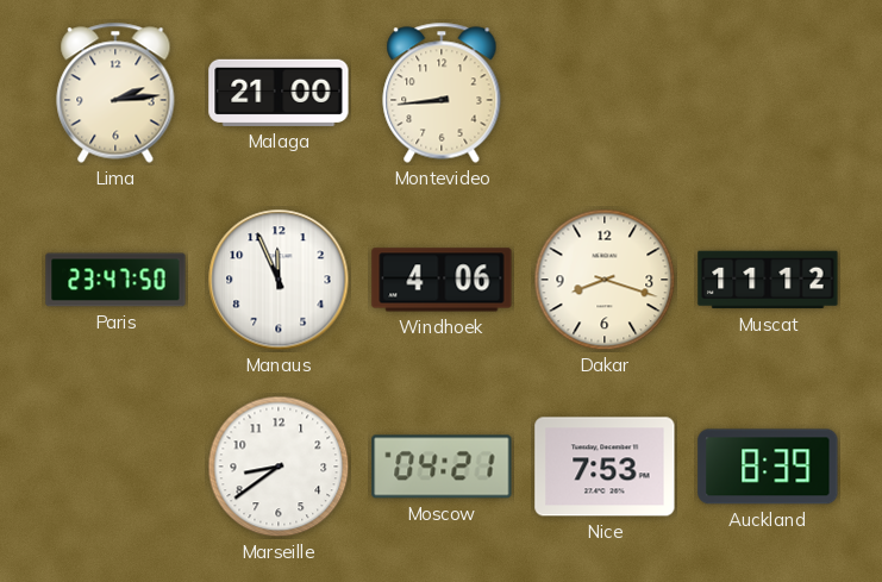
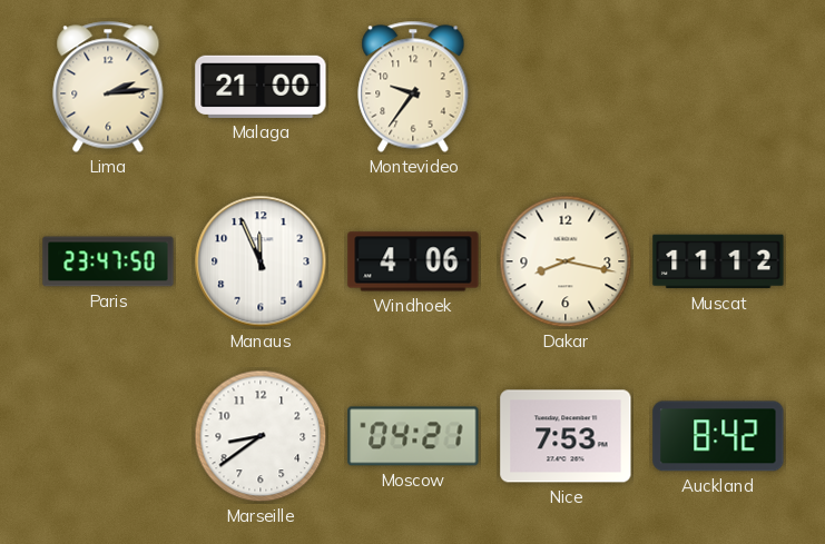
Montevideo: 8:44 -> 9:36
Dakar: 8:18 -> 8:17
Auckland: 8:39 -> 8:42
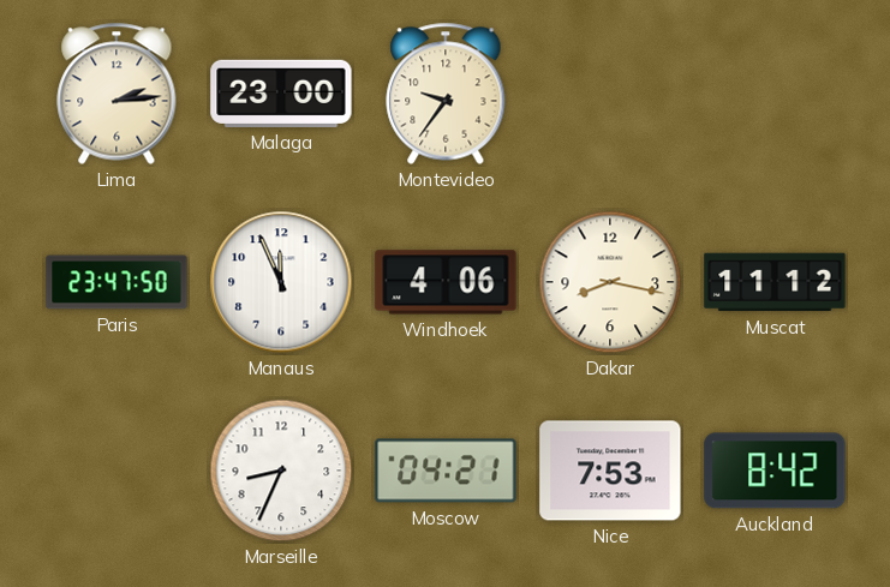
Malaga: 21:00 -> 23:00
Marseille: 8:39 -> 8:34
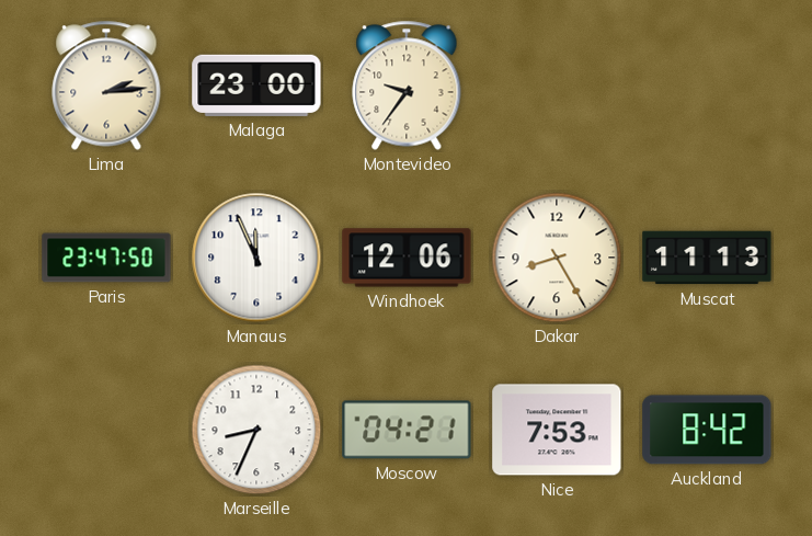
Windhoek: 4:06 -> 12:06
Dakar: 8:17 -> 8:25
Muscat: 11:12 -> 11:13
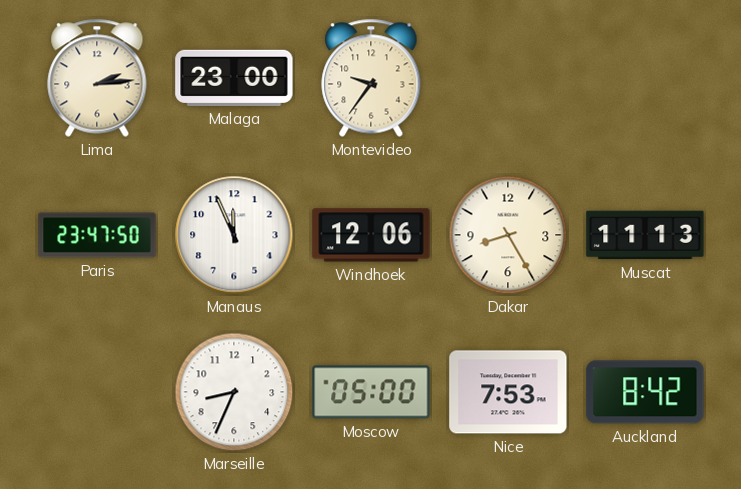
Moscow: 04:21 -> 05:00
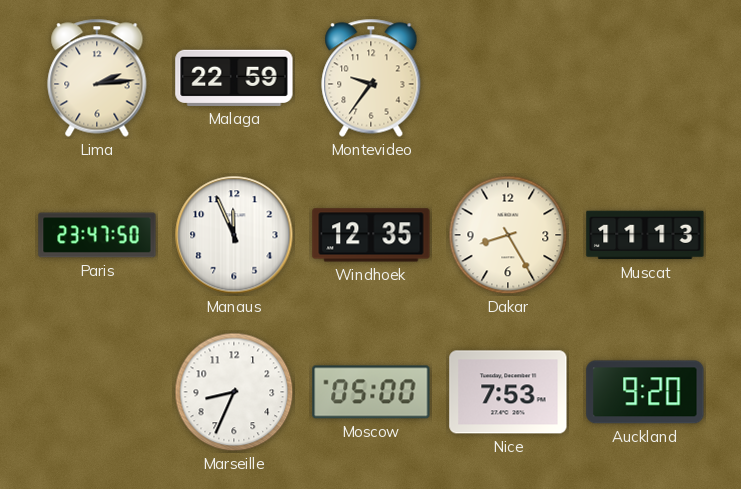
Malaga: 23:00 -> 22:59
Windhoek: 12:06 -> 12:35
Auckland: 8:42 -> 9:20
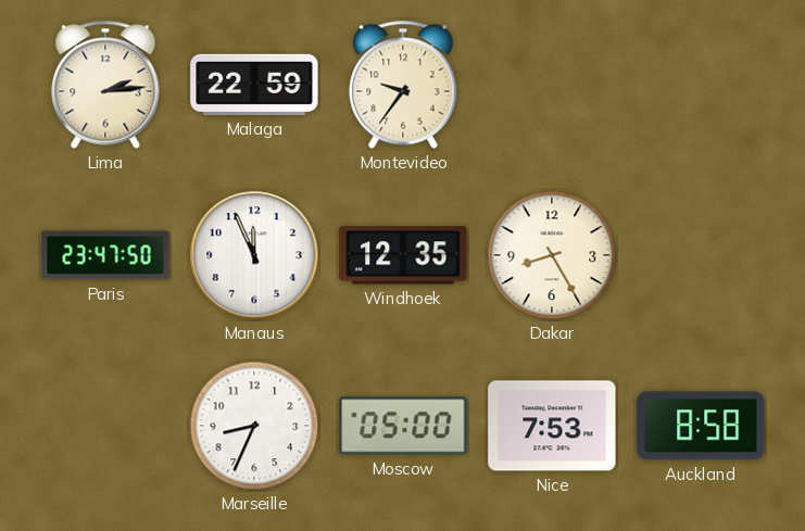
Muscat: 11:13 -> none
Auckland: 9:20 -> 8:58
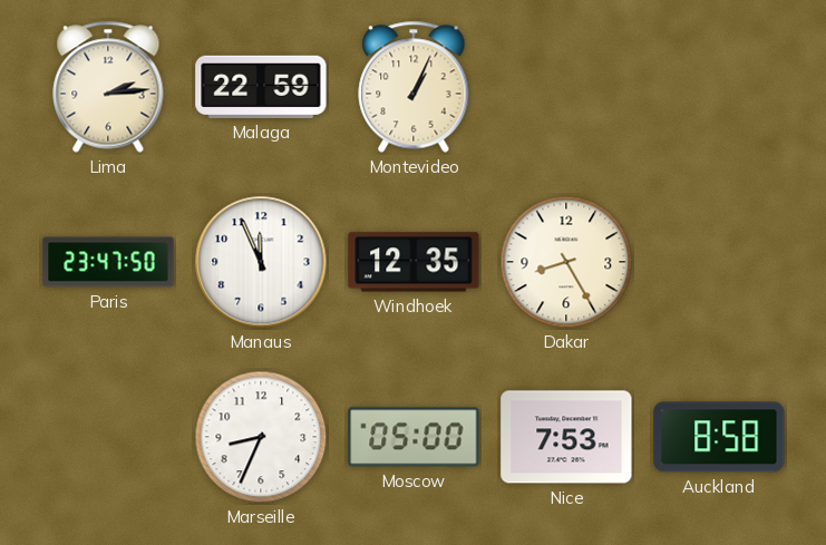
Montevideo: 9:36 -> 1:04
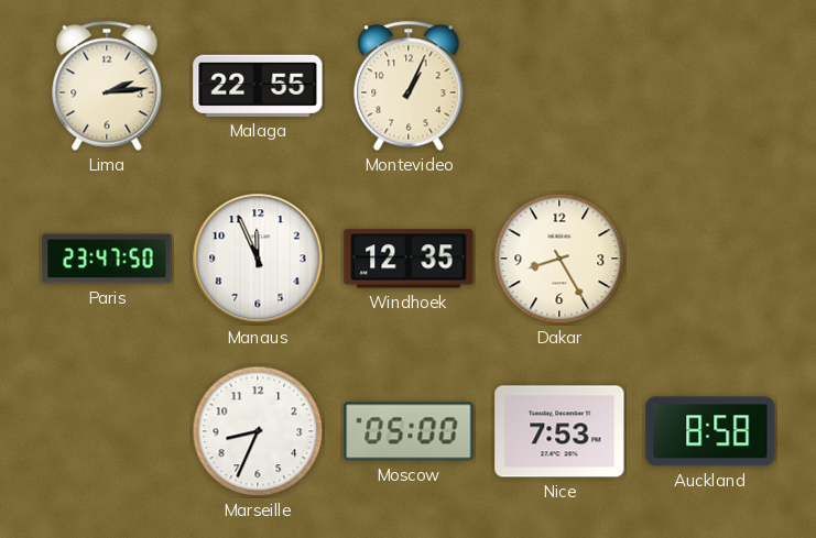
Malaga: 22:59 -> 22:55
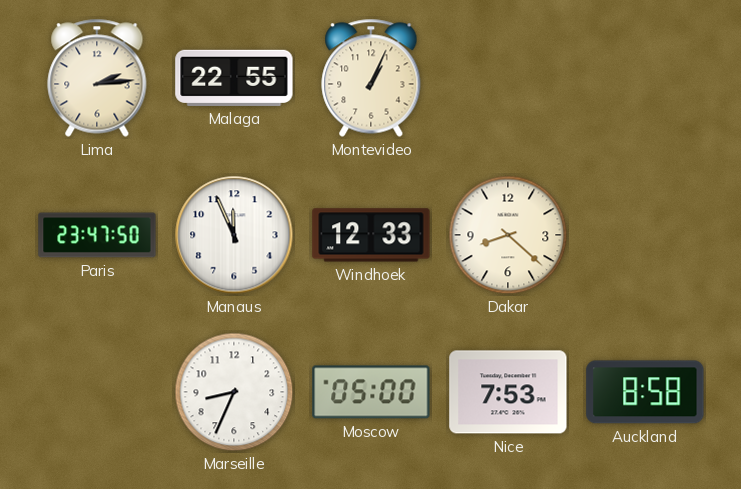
Windhoek: 12:35 -> 12:33
Dakar: 8:25 -> 8:22
